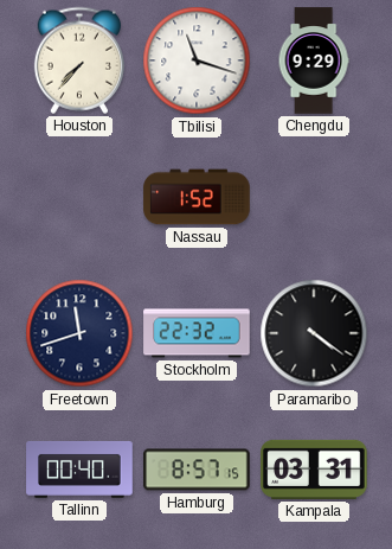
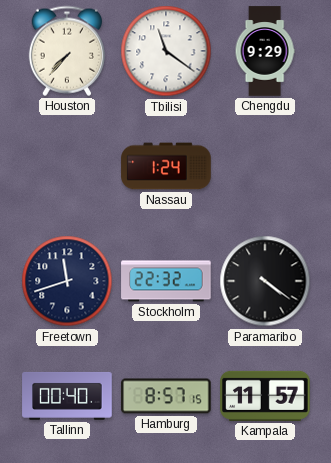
Tbilisi: 11:18 -> 11:21
Nassau: 1:52 -> 1:24
Kampala: 03:31 -> 11:57
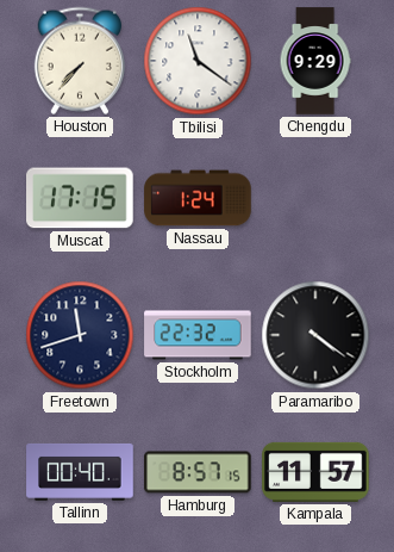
Muscat: none -> 17:15
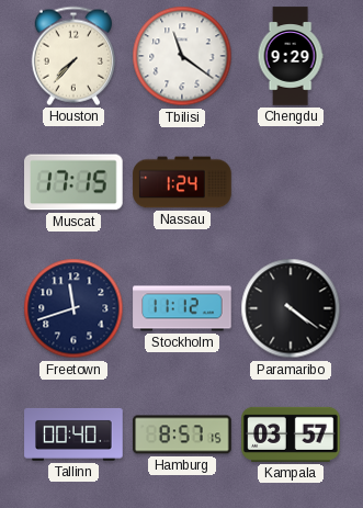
Stockholm: 22:32 -> 11:12
Kampala: 11:57 -> 03:57
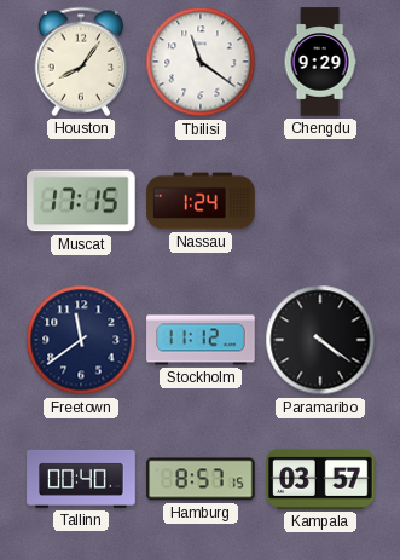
Houston: 7:37 -> 8:06
Freetown: 11:42 -> 11:39
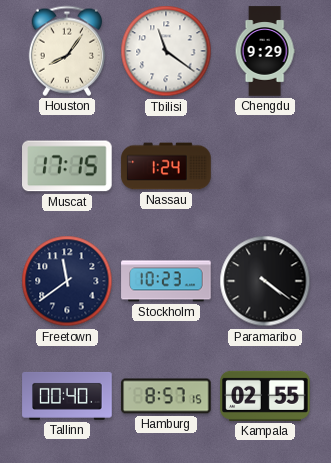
Stockholm: 11:12 -> 10:23
Kampala: 03:57 -> 02:55
